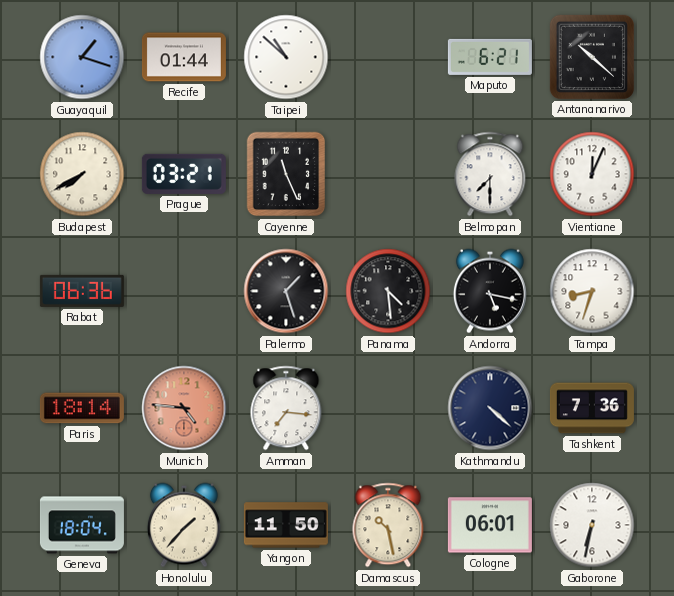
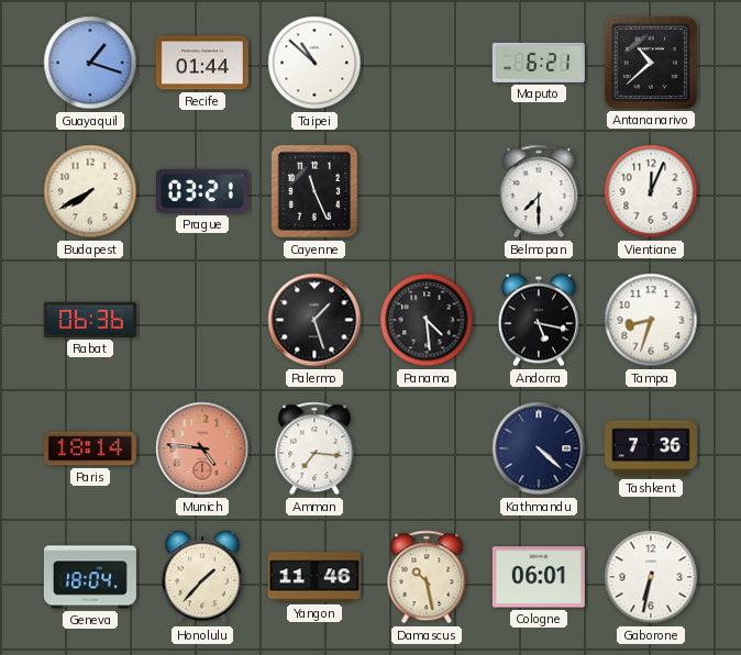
Antananarivo: 10:22 -> 10:38
Yangon: 11:50 -> 11:46
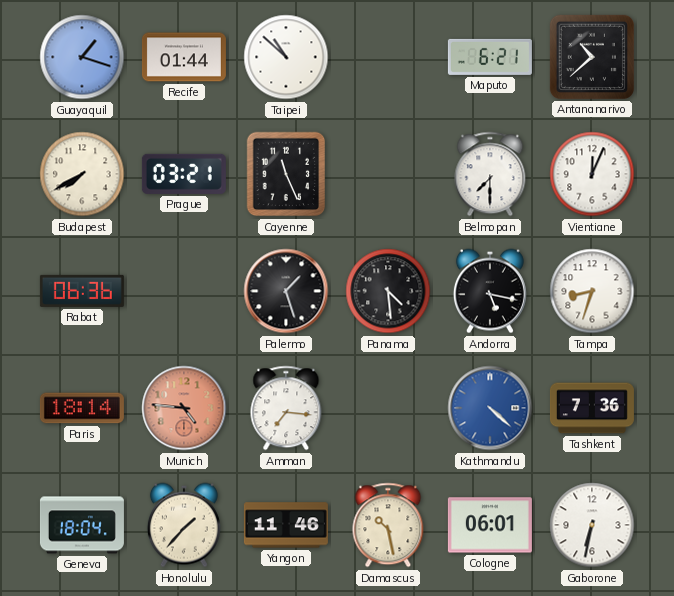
Kathmandu dial: navy -> blue
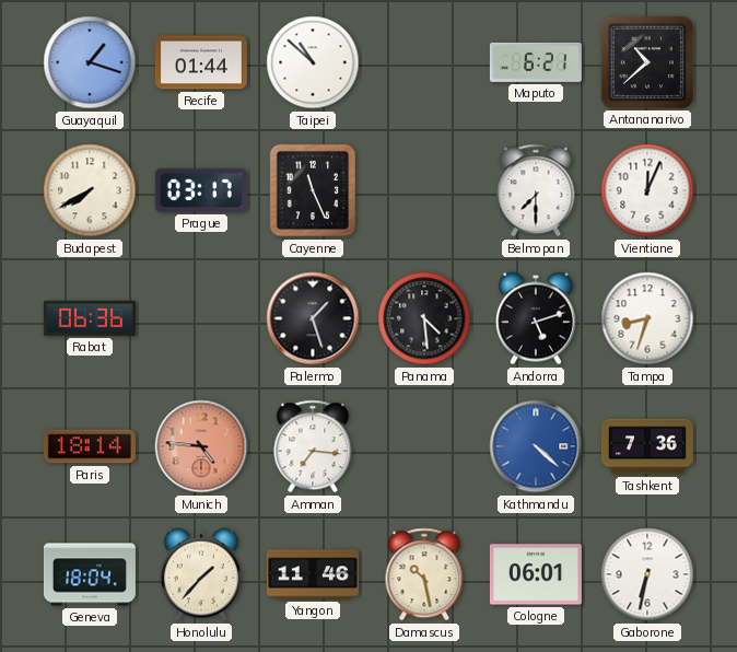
Prague: 03:21 -> 03:17
Andorra: 5:17 -> 5:12
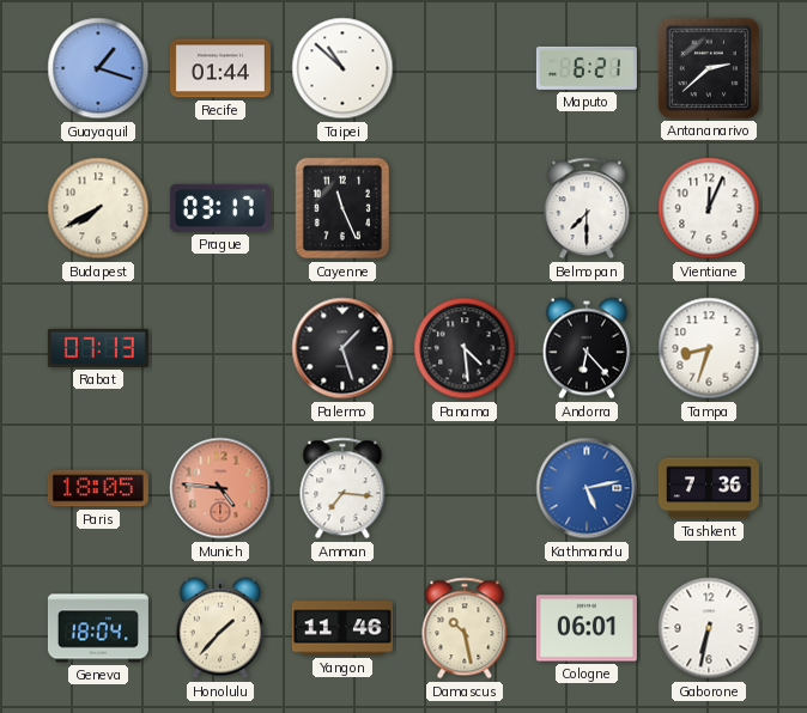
Antananarivo: 10:38 -> 2:38
Rabat: 06:36 -> 07:13
Andorra: 5:12 -> 6:23
Paris: 18:14 -> 18:05
Kathmandu: 4:22 -> 5:13
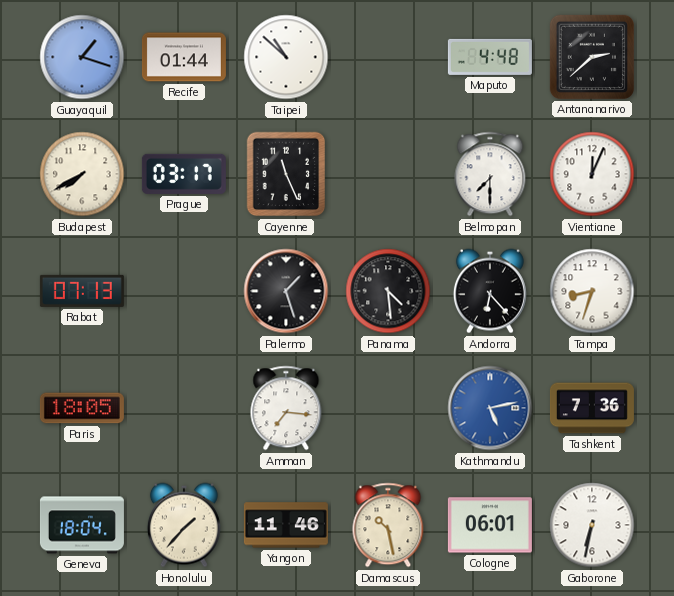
Maputo: 6:21 -> 4:48
Munich: 4:46 -> none
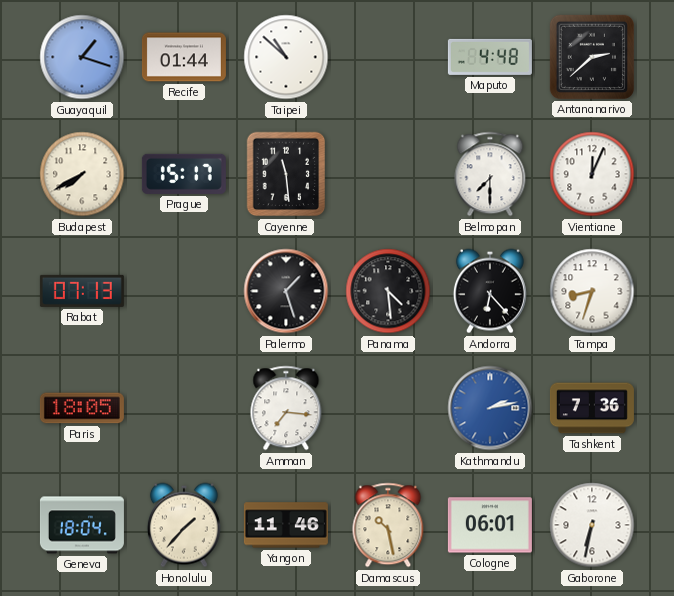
Prague: 03:17 -> 15:17
Cayenne: 11:26 -> 11:29
Kathmandu: 5:13 -> 2:13
